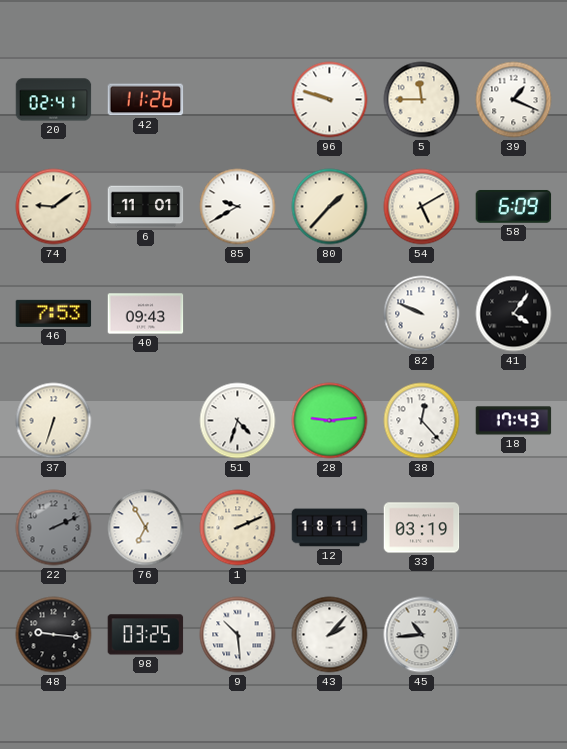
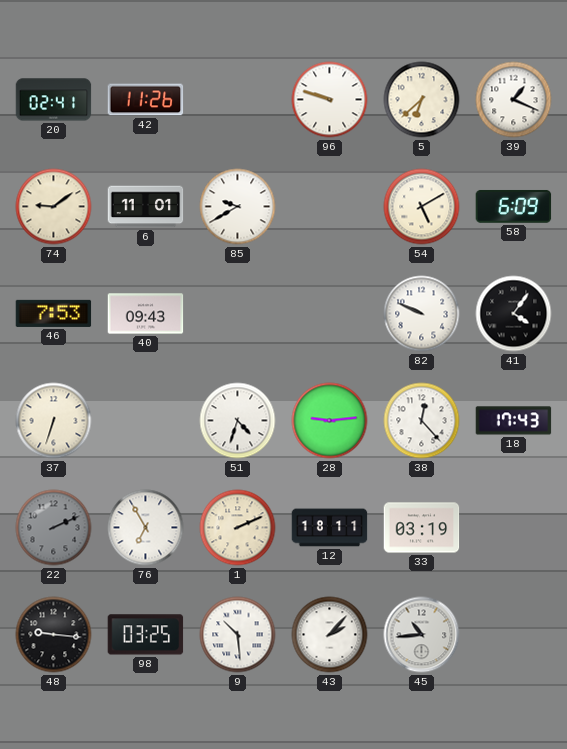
5: 11:45 -> 6:38
80: 1:37 -> none
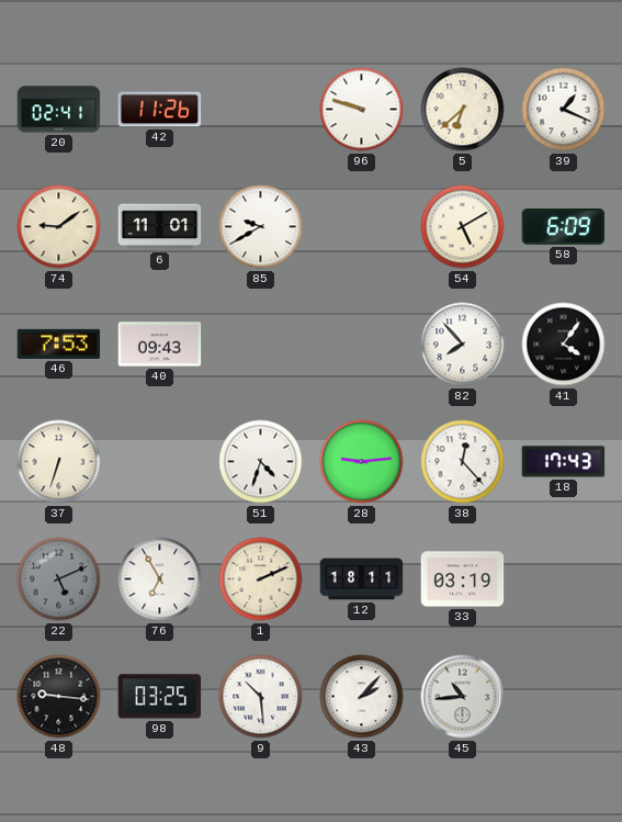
82: 9:49 -> 7:53
22: 2:11 -> 5:11
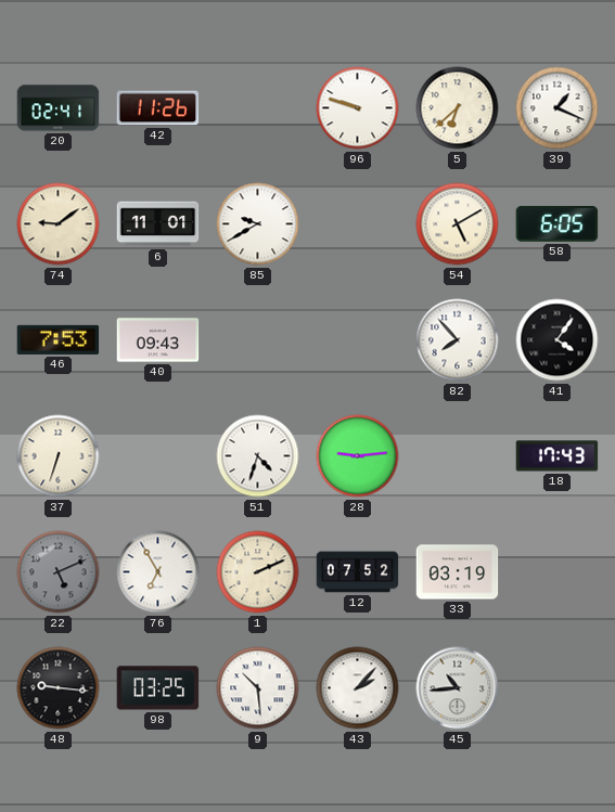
58: 6:09 -> 6:05
38: 12:23 -> none
12: 18:11 -> 07:52
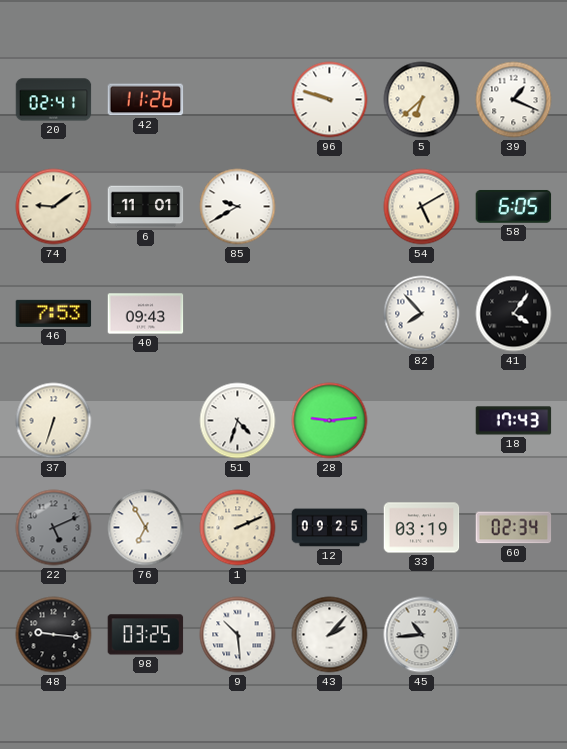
12: 07:52 -> 09:25
60: none -> 02:34
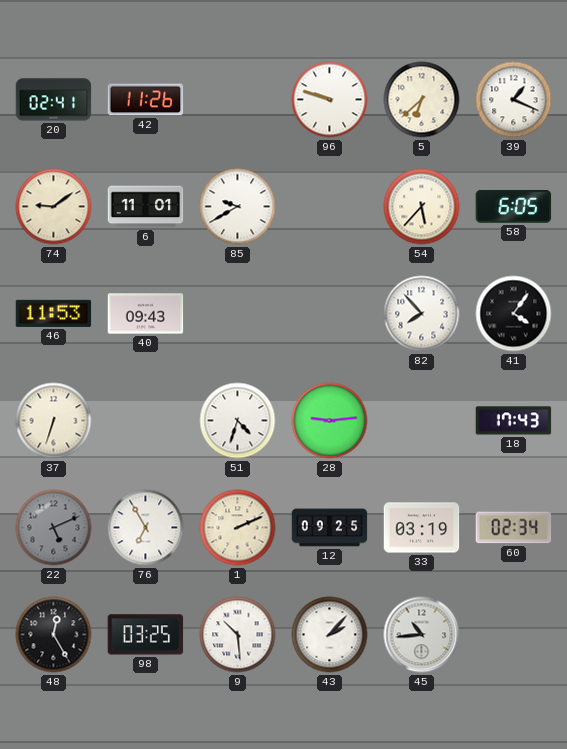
54: 5:10 -> 5:37
46: 7:53 -> 11:53
48: 9:16 -> 12:25
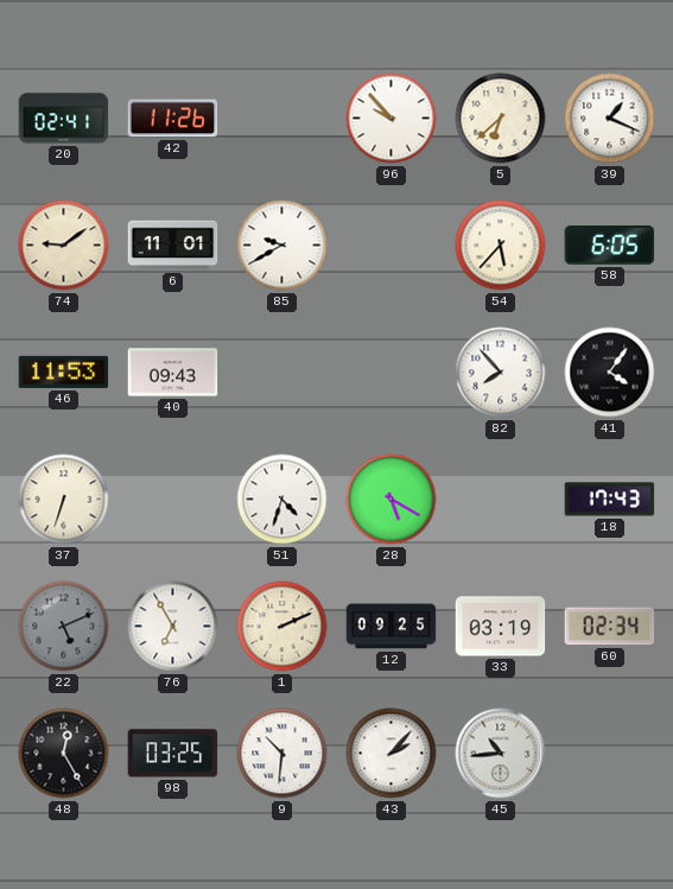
96: 9:48 -> 9:53
28: 9:14 -> 5:20
9: 10:29 -> 10:31
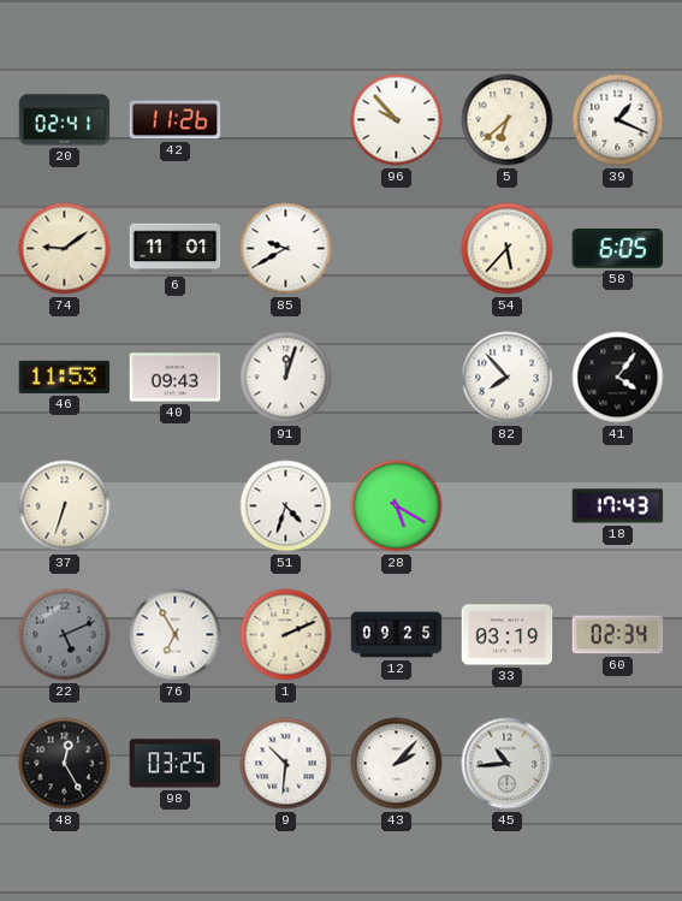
91: none -> 12:03
